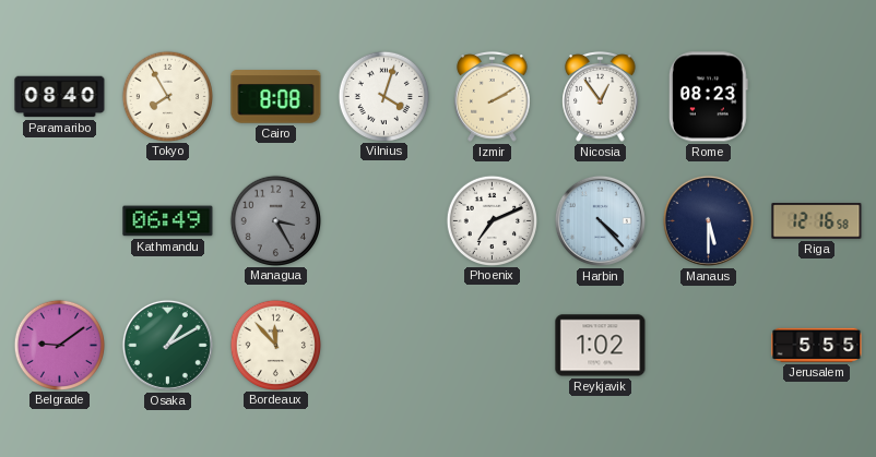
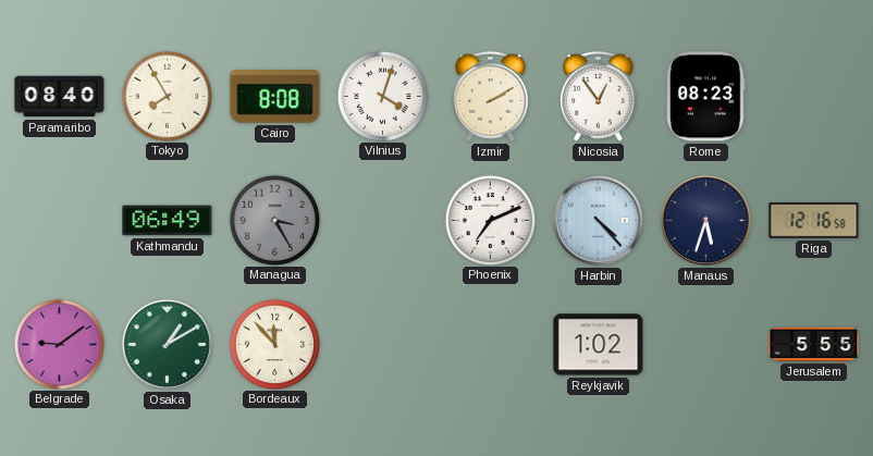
Manaus: 5:30 -> 5:33
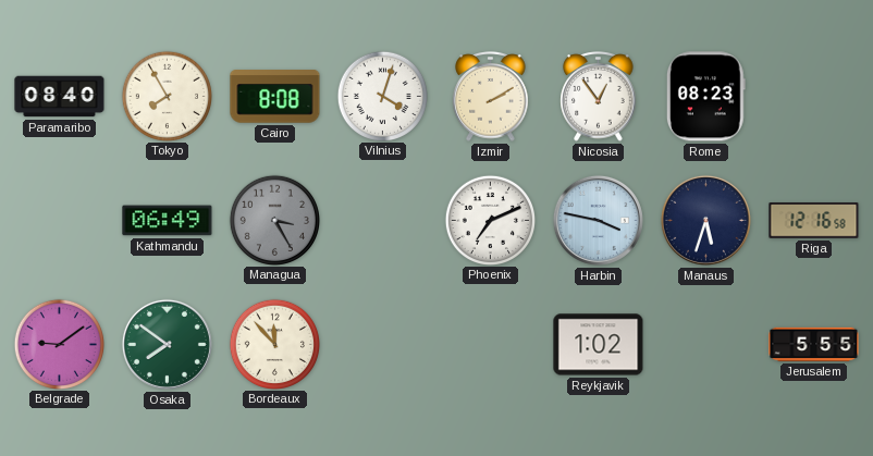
Harbin: 4:23 -> 3:47
Osaka: 1:10 -> 7:51
